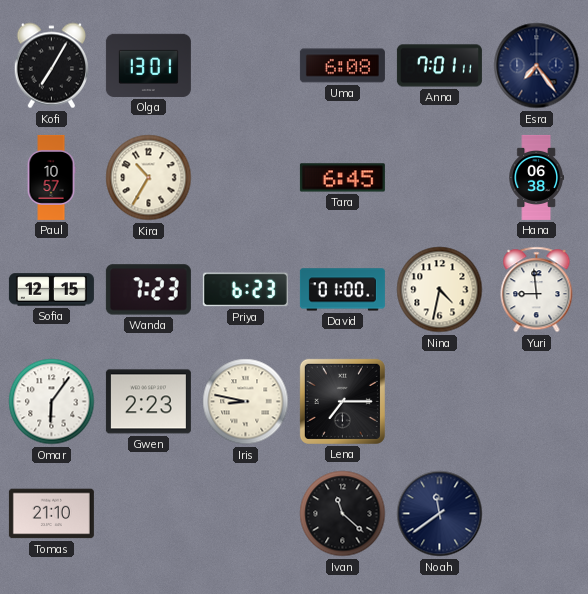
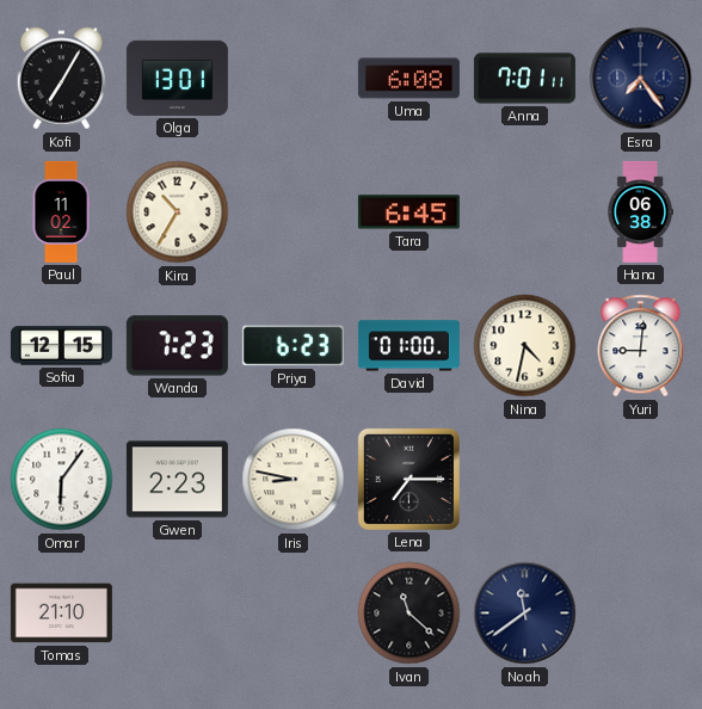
Paul: 10:57 -> 11:02
Yuri: 8:59 -> 9:01
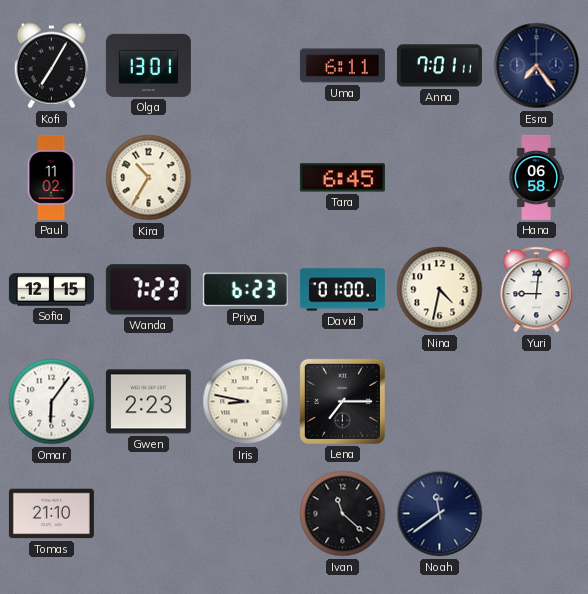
Uma: 6:08 -> 6:11
Hana: 06:38 -> 06:58
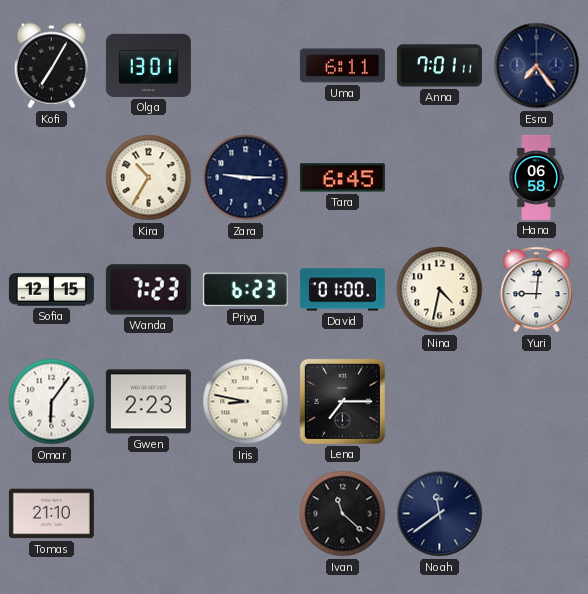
Paul: 11:02 -> none
Zara: none -> 9:15
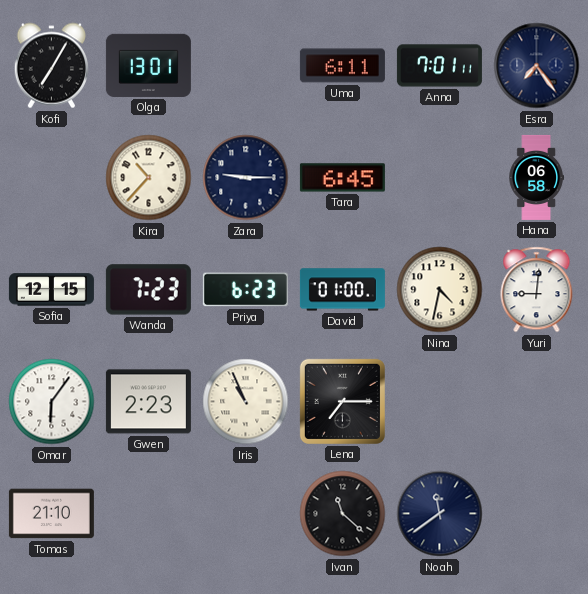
Kira: 10:35 -> 10:37
Iris: 8:47 -> 10:56
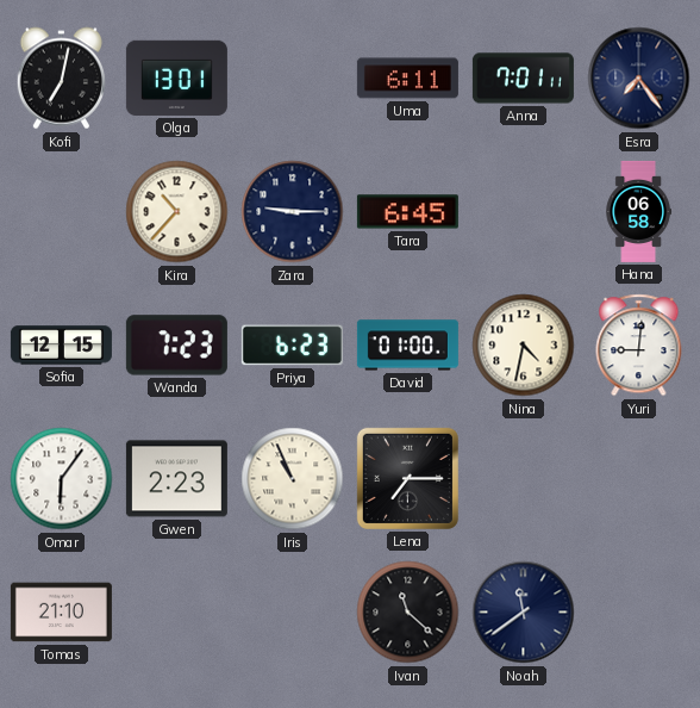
Kofi: 7:05 -> 7:02
